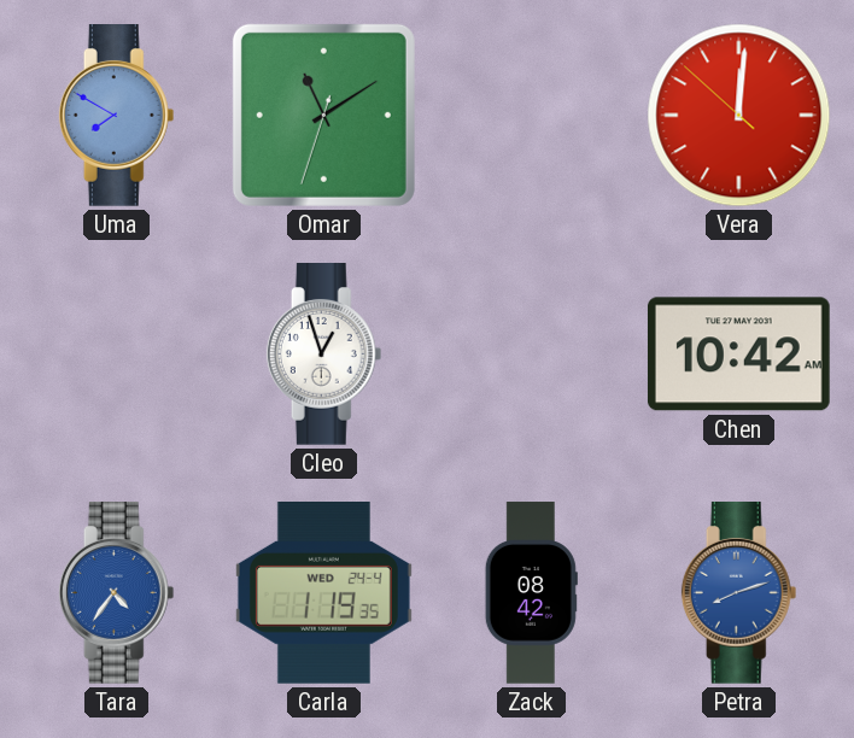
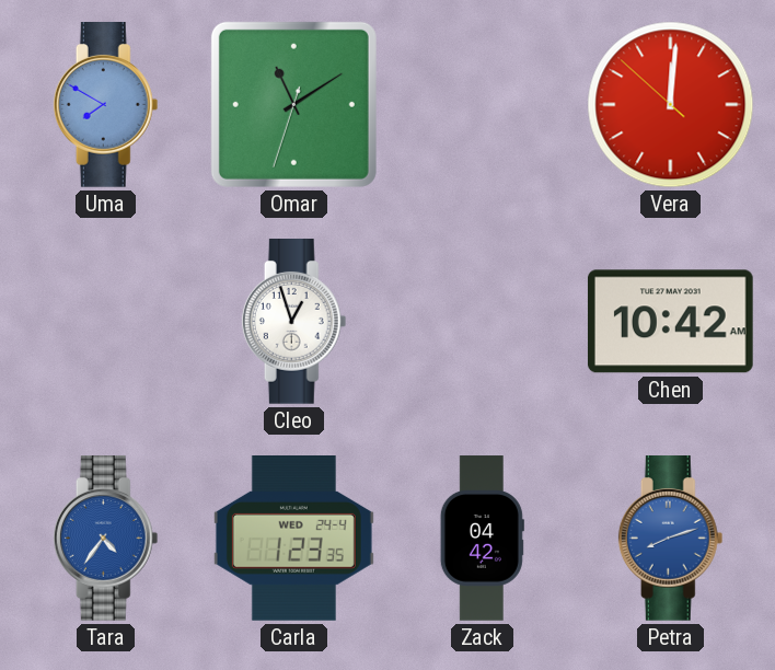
Carla: 1:19 -> 1:23
Zack: 08:42 -> 04:42
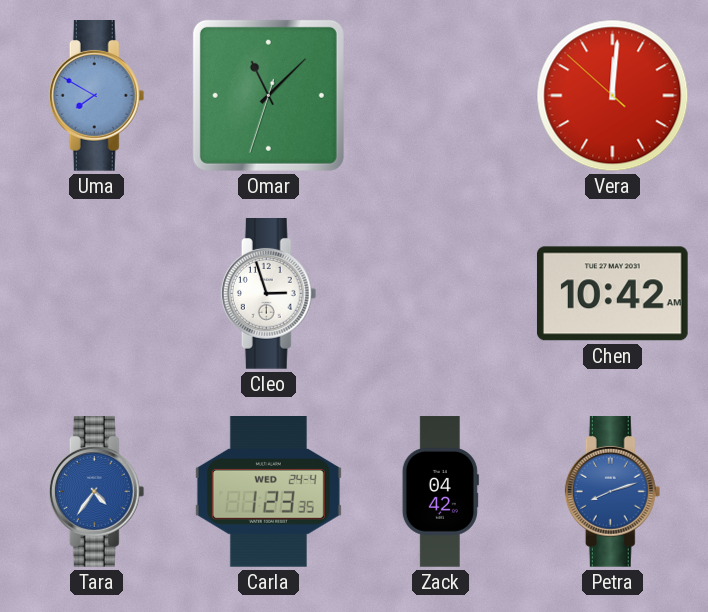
Omar: 11:09 -> 11:07
Cleo: 12:57 -> 2:57
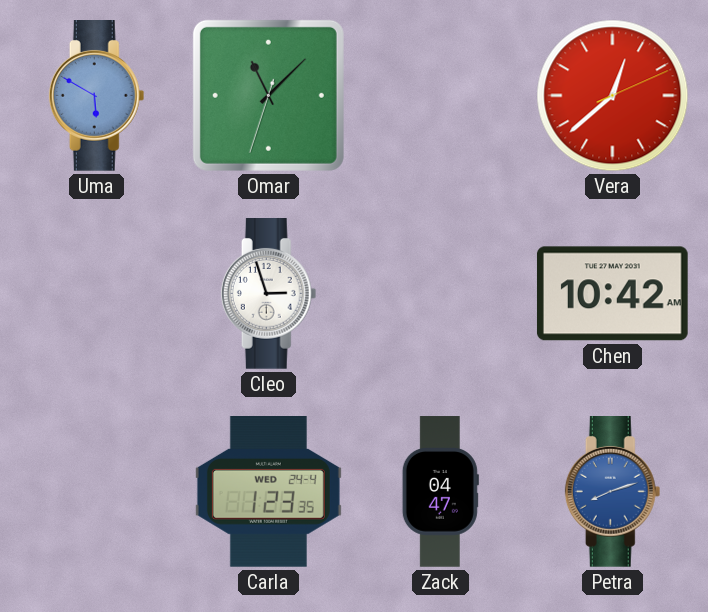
Uma: 7:50 -> 5:50
Vera: 12:00 -> 12:38
Tara: 4:36 -> none
Zack: 04:42 -> 04:47
